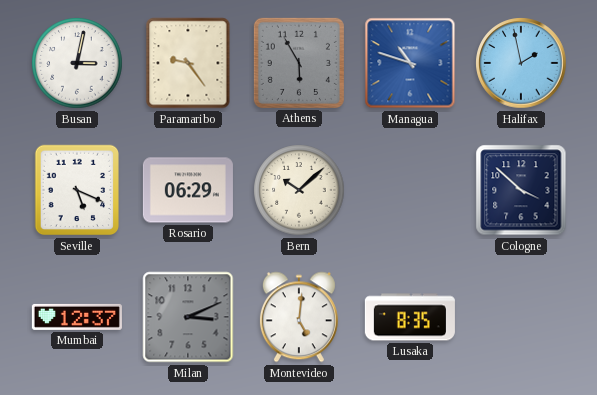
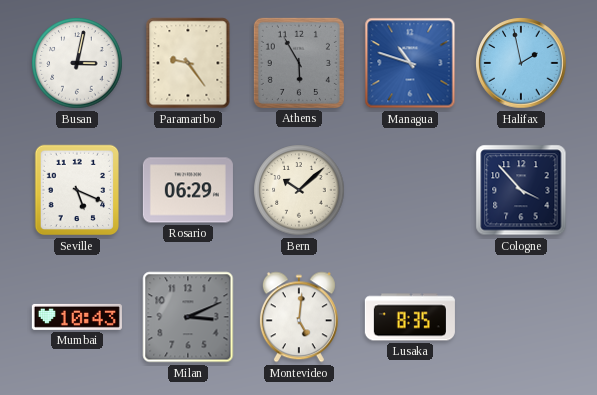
Cologne: 3:52 -> 3:53
Mumbai: 12:37 -> 10:43
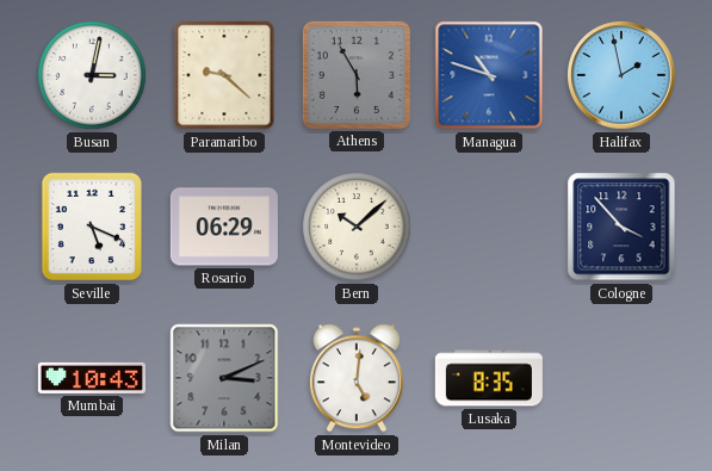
Paramaribo: 9:24 -> 9:22
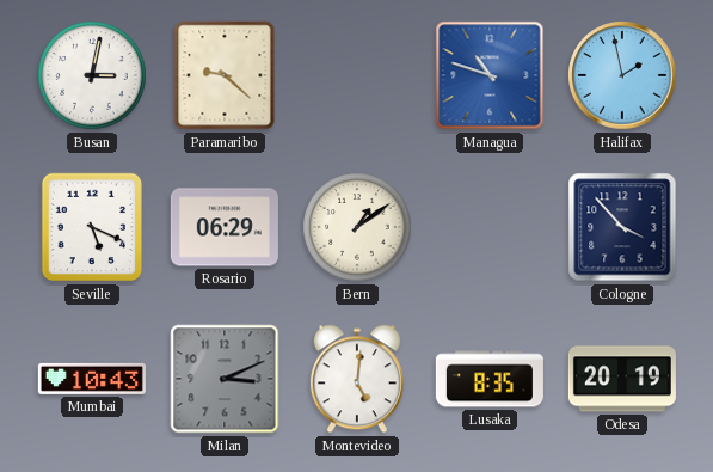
Athens: 5:55 -> none
Bern: 10:08 -> 1:09
Odesa: none -> 20:19
